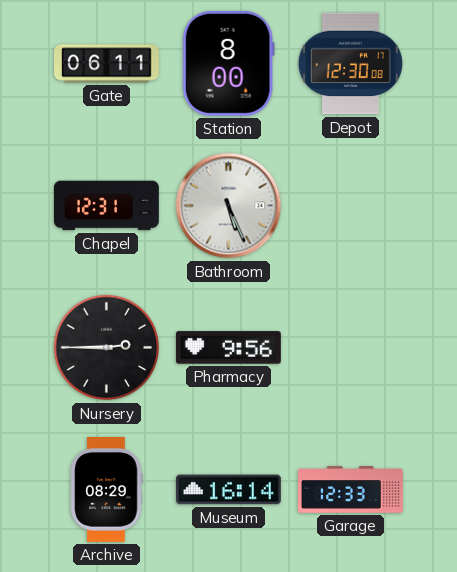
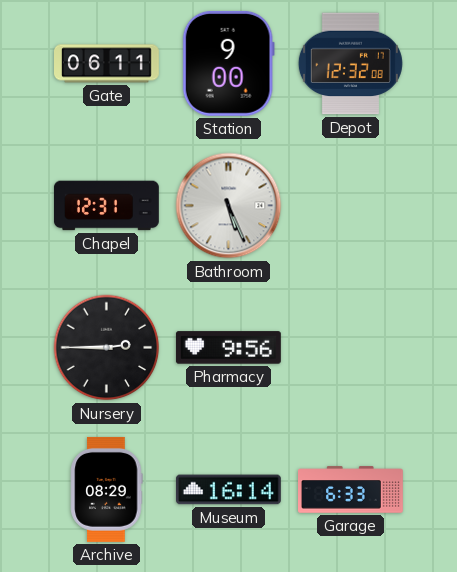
Station: 8:00 -> 9:00
Depot: 12:30 -> 12:32
Garage: 12:33 -> 6:33
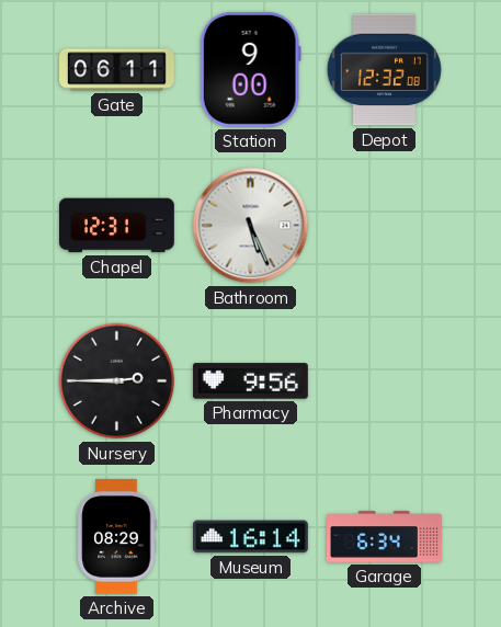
Garage: 6:33 -> 6:34
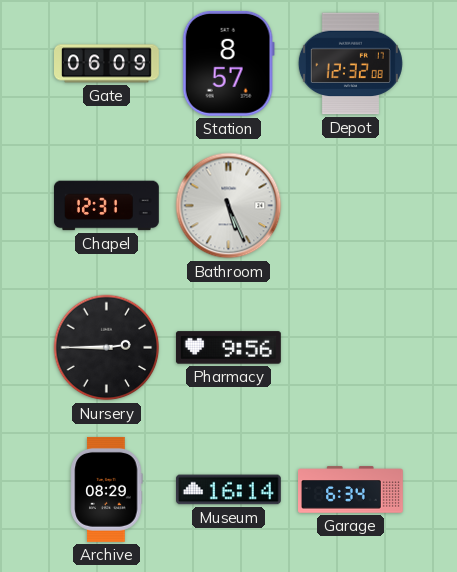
Gate: 06:11 -> 06:09
Station: 9:00 -> 8:57
